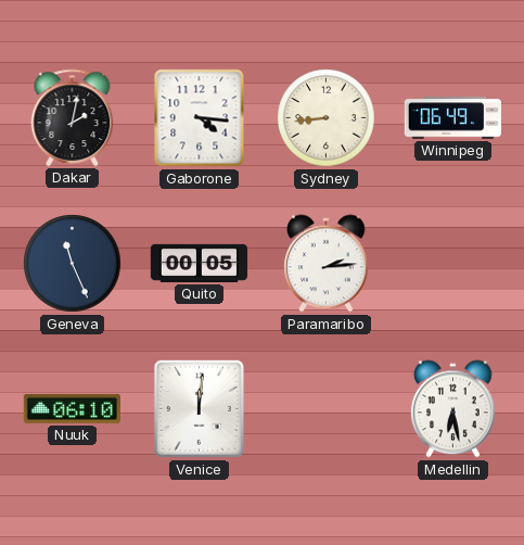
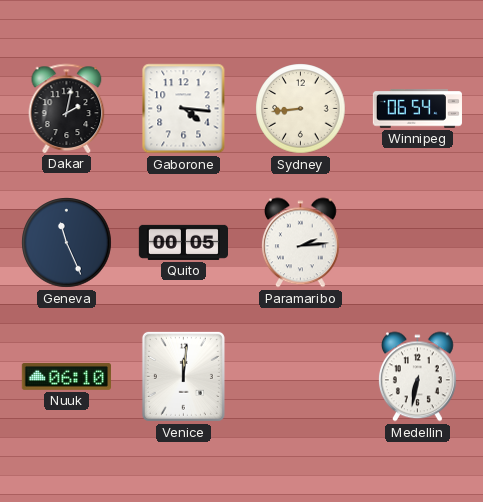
Winnipeg: 06:49 -> 06:54
Medellin: 6:28 -> 6:32
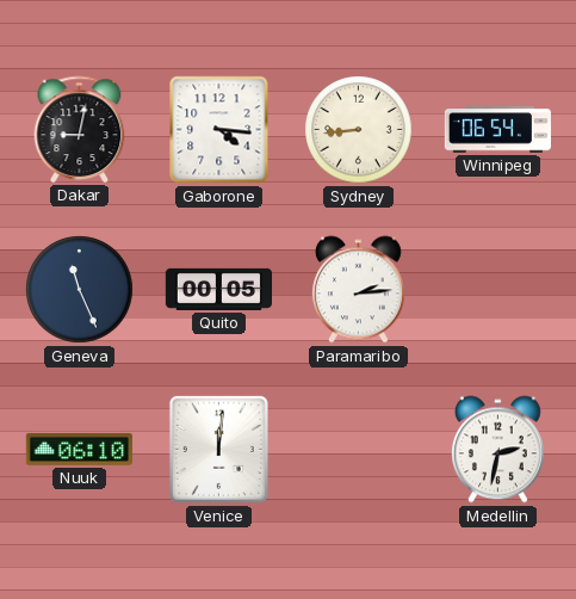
Dakar: 2:02 -> 9:02
Medellin: 6:32 -> 2:32
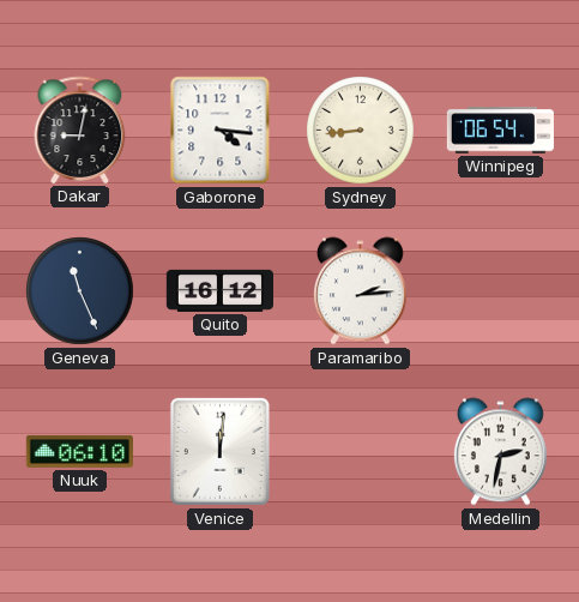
Quito: 00:05 -> 16:12
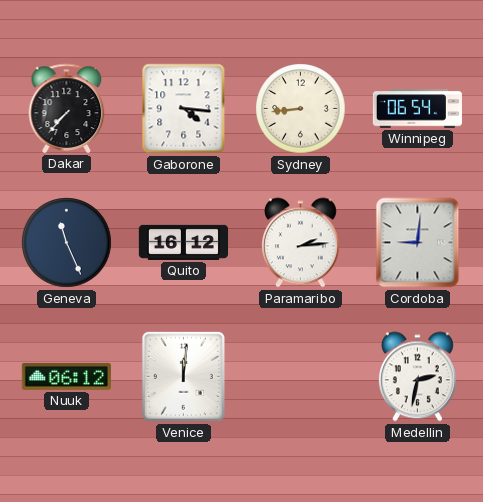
Dakar: 9:02 -> 7:37
Cordoba: none -> 9:01
Nuuk: 06:10 -> 06:12
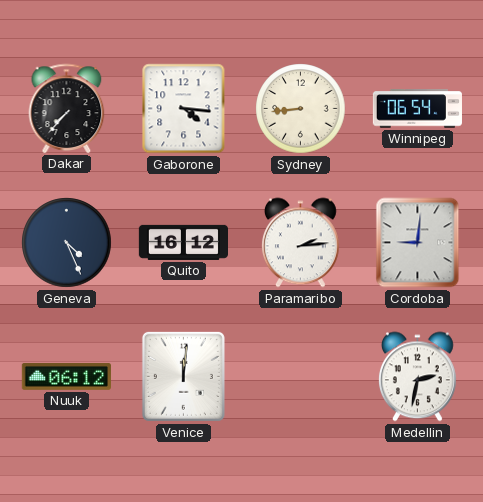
Geneva: 11:26 -> 4:26
